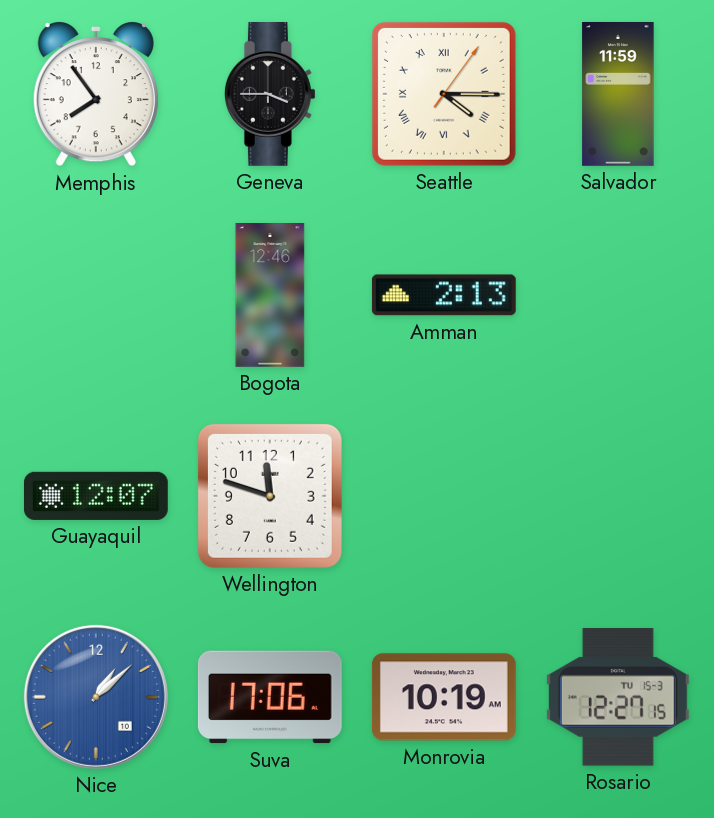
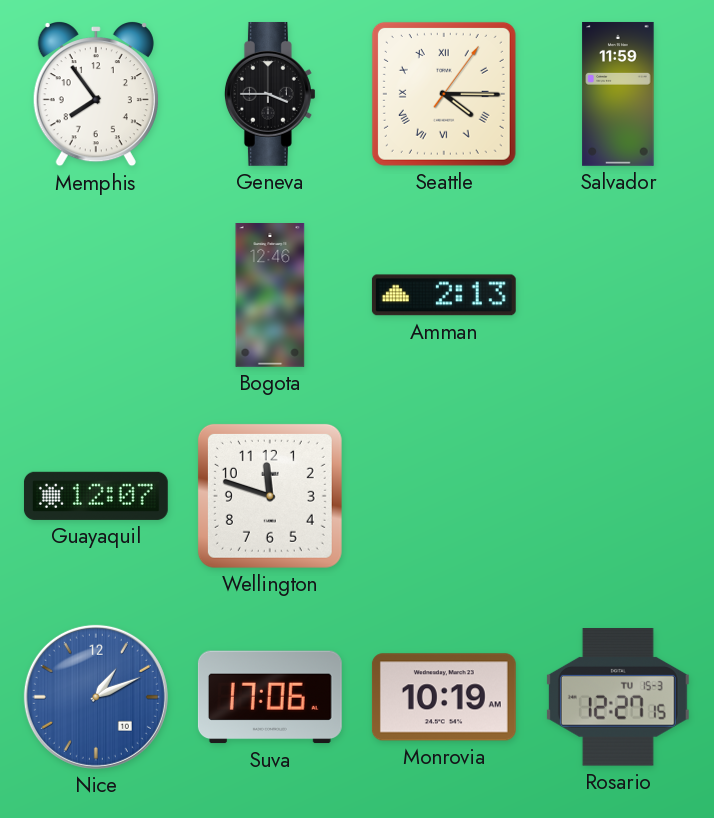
Nice: 1:08 -> 1:11
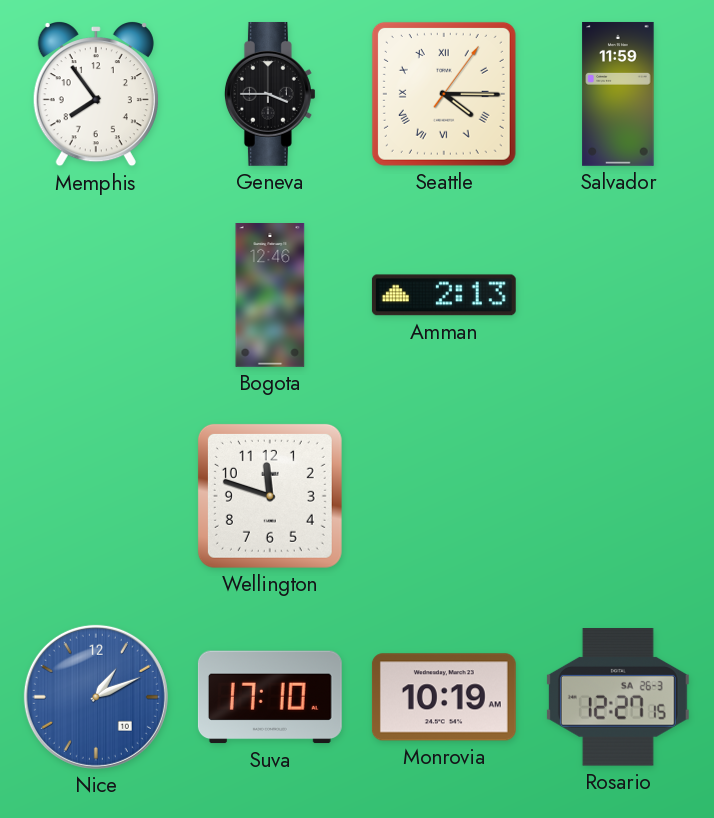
Guayaquil: 12:07 -> none
Suva: 17:06 -> 17:10
Rosario date: TU 15-3 -> SA 26-3
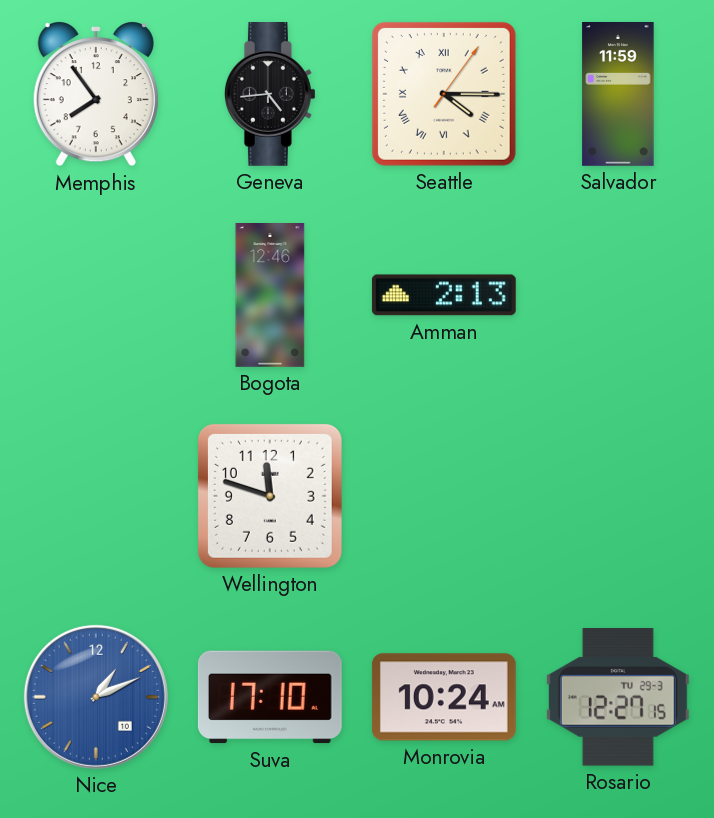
Geneva: 3:45 -> 4:44
Monrovia: 10:19 -> 10:24
Rosario date: SA 26-3 -> TU 29-3
